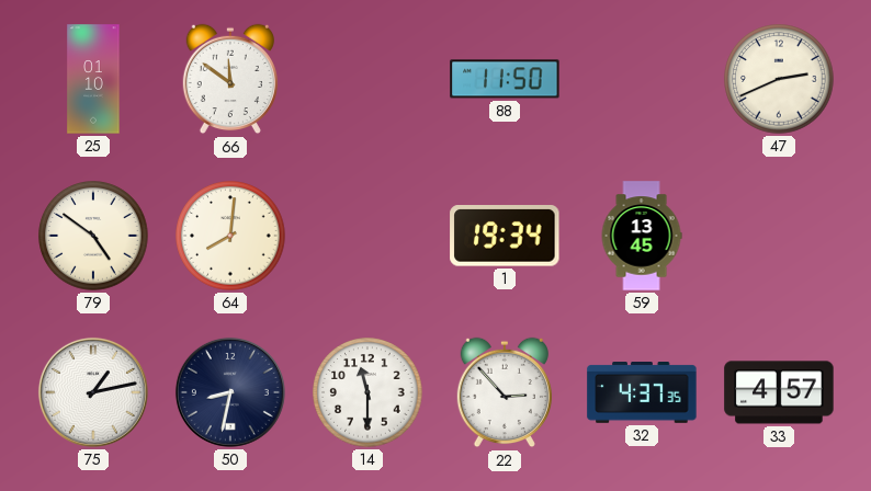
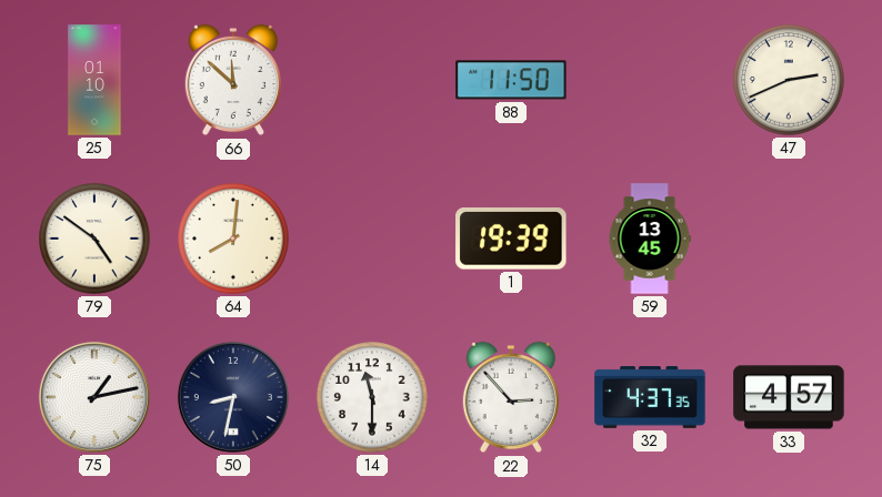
66: 11:51 -> 11:52
1: 19:34 -> 19:39
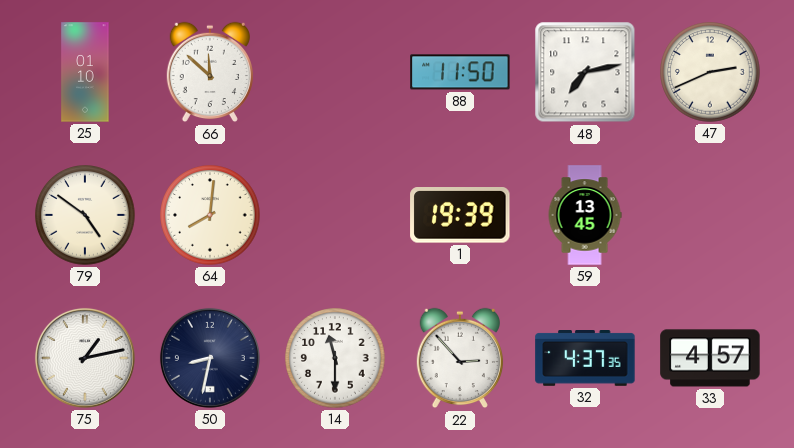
48: none -> 7:13
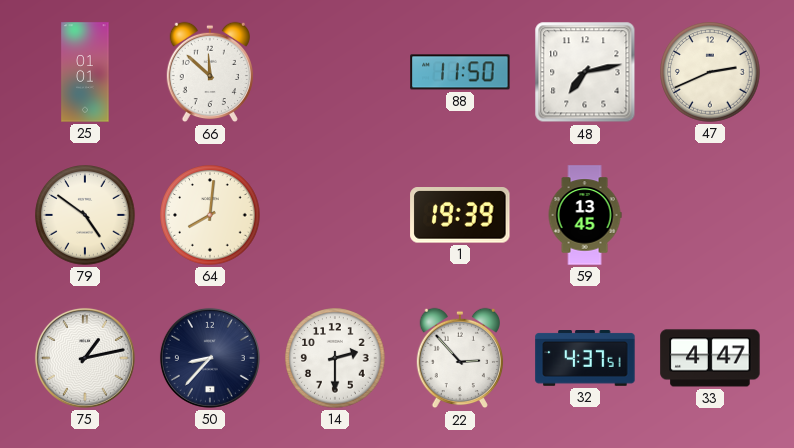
25: 01:10 -> 01:01
50: 8:32 -> 8:37
14: 11:30 -> 2:30
32: 4:37:35 -> 4:37:51
33: 4:57 -> 4:47
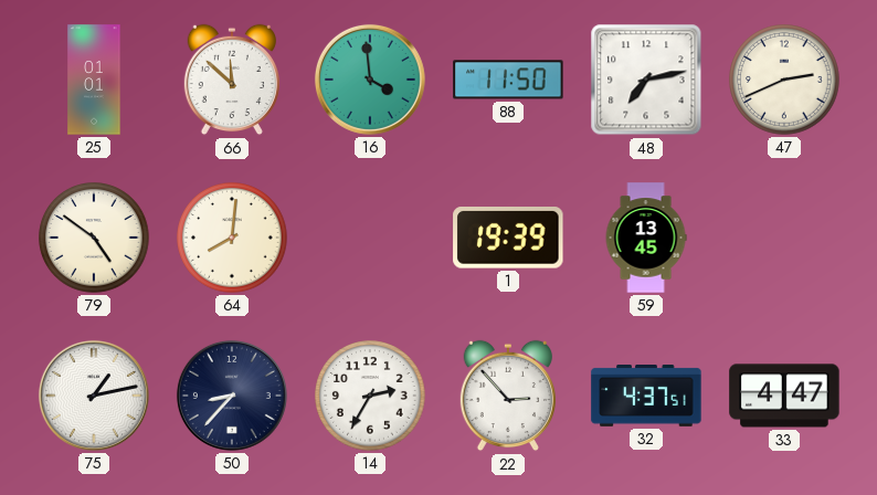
16: none -> 3:59
14: 2:30 -> 2:35
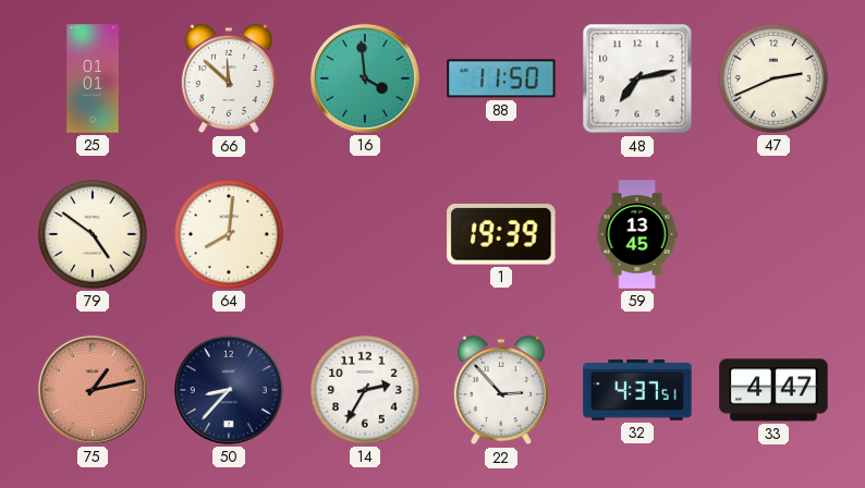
75 dial: white -> salmon
